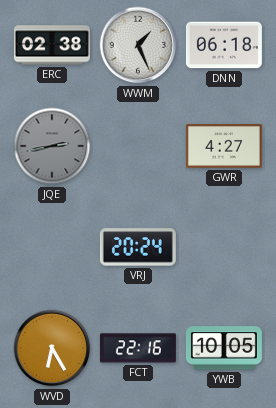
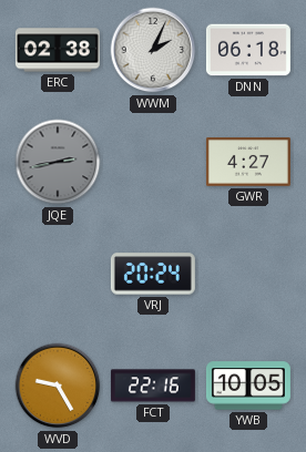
WWM: 1:26 -> 2:04
WVD: 6:25 -> 9:25
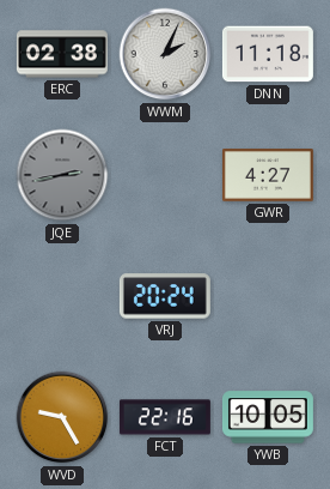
DNN: 06:18 -> 11:18
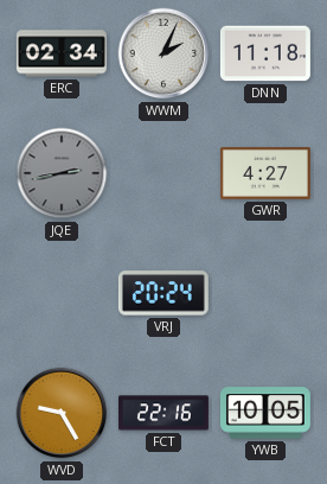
ERC: 02:38 -> 02:34
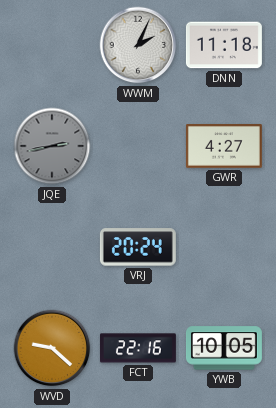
ERC: 02:34 -> none
WVD: 9:25 -> 9:22
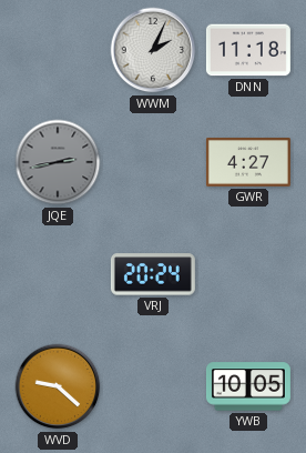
FCT: 22:16 -> none
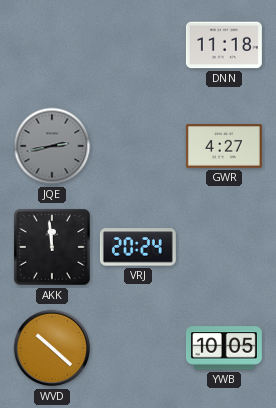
WWM: 2:04 -> none
AKK: none -> 11:59
WVD: 9:22 -> 10:22
